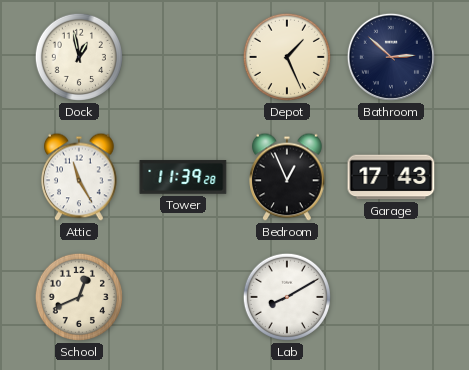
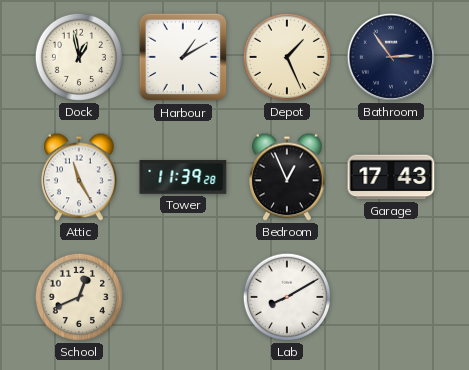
Harbour: none -> 1:10
Bathroom: 2:52 -> 2:54
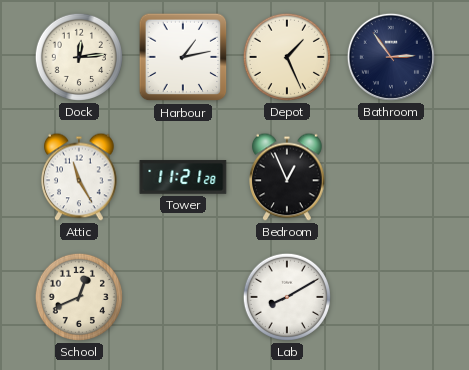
Dock: 12:58 -> 12:14
Harbour: 1:10 -> 1:13
Tower: 11:39 -> 11:21
Garage: 17:43 -> none
